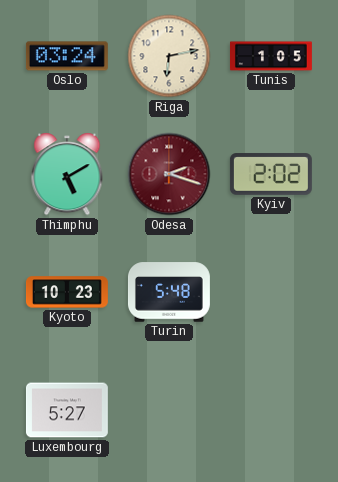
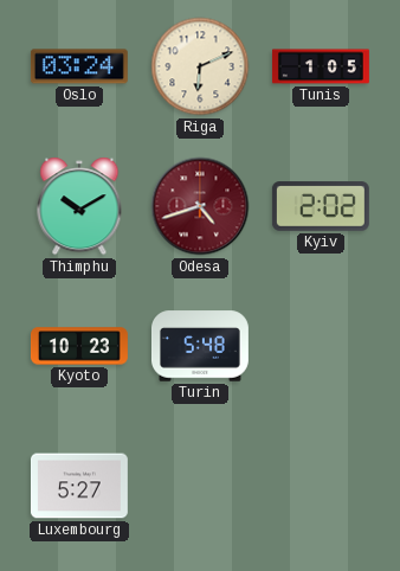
Riga: 6:13 -> 6:11
Thimphu: 5:10 -> 10:10
Odesa: 2:18 -> 4:42
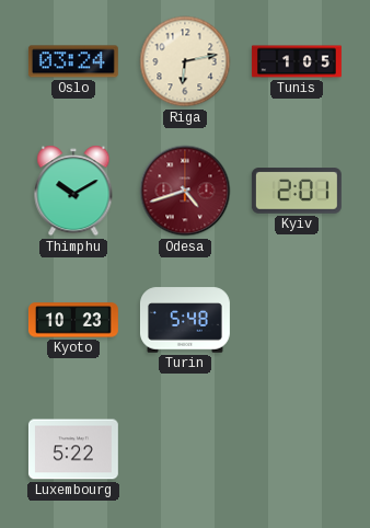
Riga: 6:11 -> 6:13
Kyiv: 2:02 -> 2:01
Luxembourg: 5:27 -> 5:22
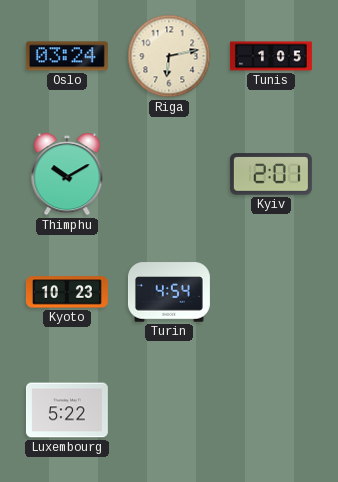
Odesa: 4:42 -> none
Turin: 5:48 -> 4:54
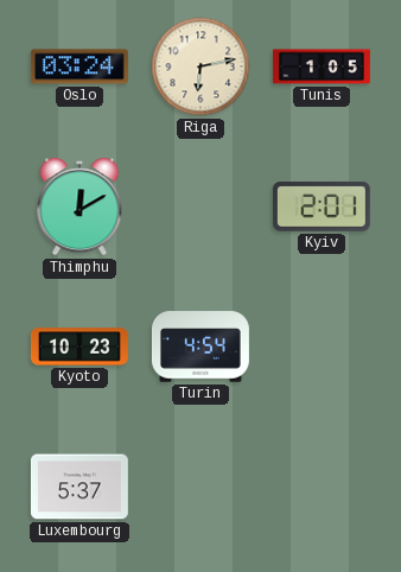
Thimphu: 10:10 -> 12:10
Luxembourg: 5:22 -> 5:37
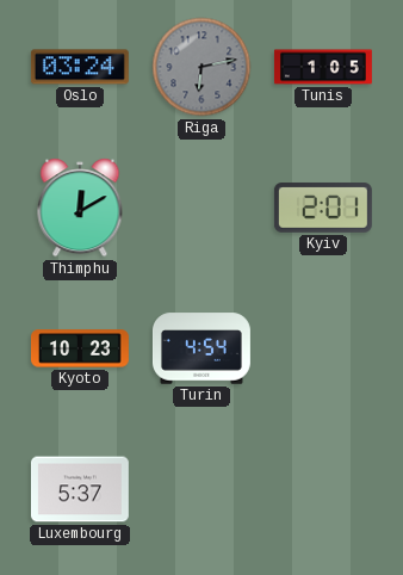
Riga dial: cream -> grey
